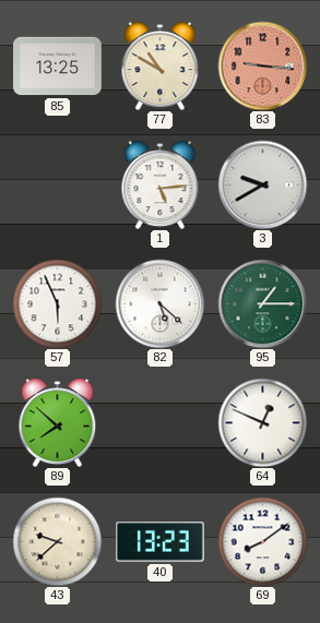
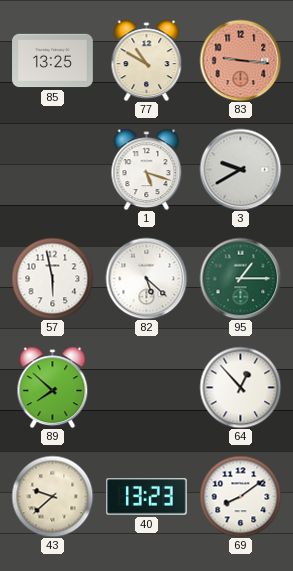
1: 5:14 -> 5:18
57: 5:56 -> 5:58
64: 12:49 -> 12:53
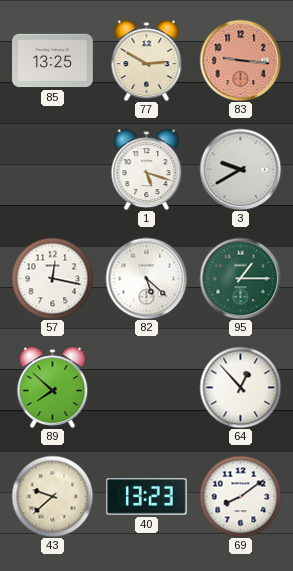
77: 10:50 -> 2:50
57: 5:58 -> 12:17
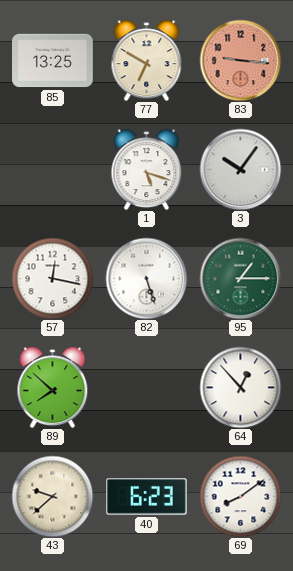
77: 2:50 -> 6:50
3: 9:40 -> 10:06
82: 5:22 -> 5:27
40: 13:23 -> 6:23
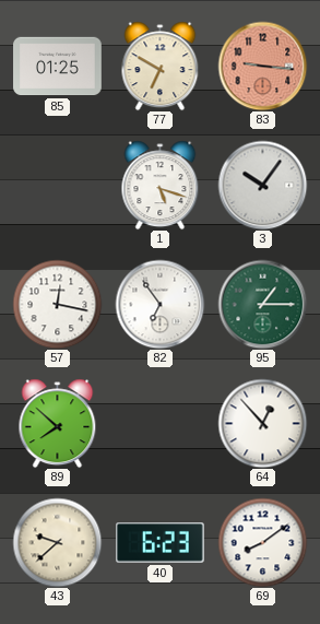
85: 13:25 -> 01:25
82: 5:27 -> 6:54
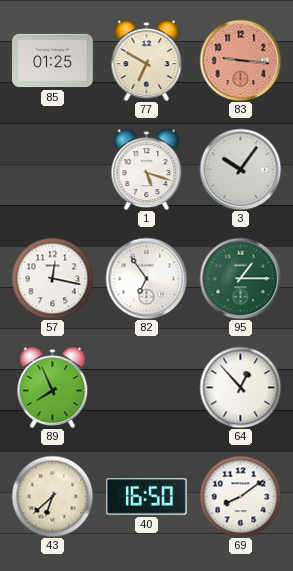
89: 7:52 -> 7:56
43: 9:38 -> 6:38
40: 6:23 -> 16:50
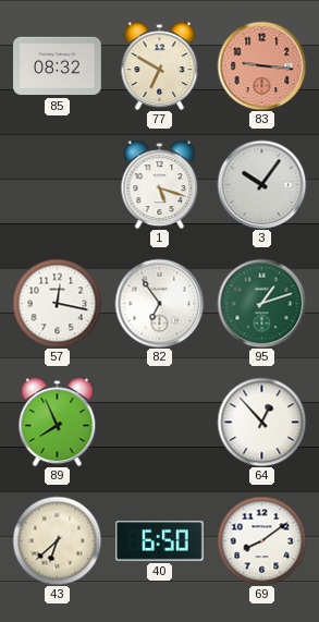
85: 01:25 -> 08:32
95: 1:15 -> 1:12
40: 16:50 -> 6:50
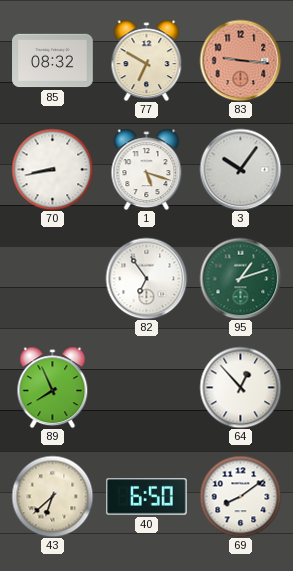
70: none -> 8:43
57: 12:17 -> none
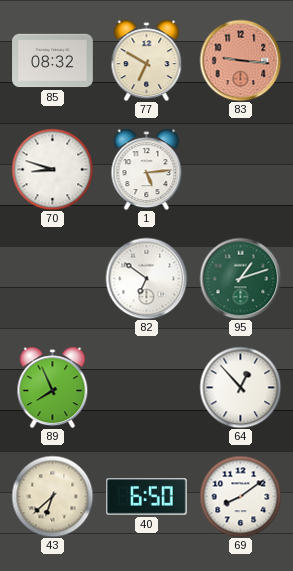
70: 8:43 -> 8:48
1: 5:18 -> 5:14
3: 10:06 -> none
82: 6:54 -> 6:51
